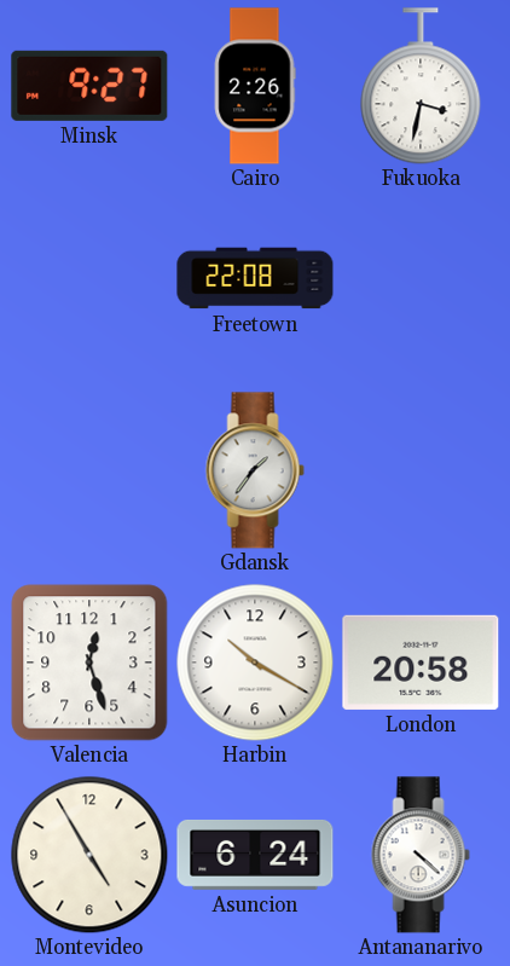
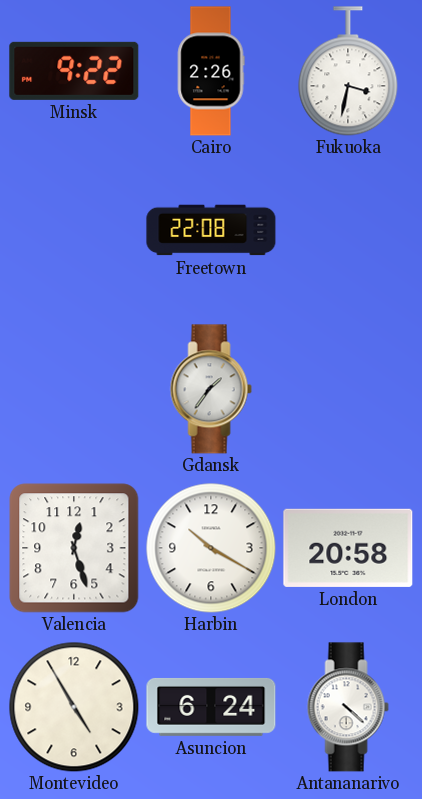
Minsk: 9:27 -> 9:22
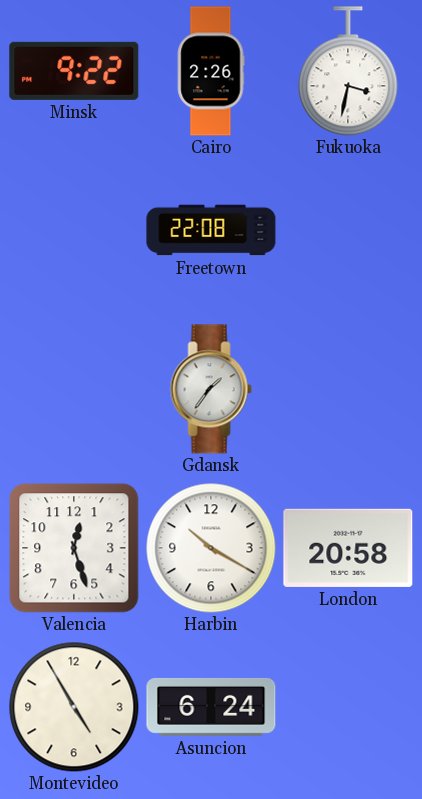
Antananarivo: 4:22 -> none
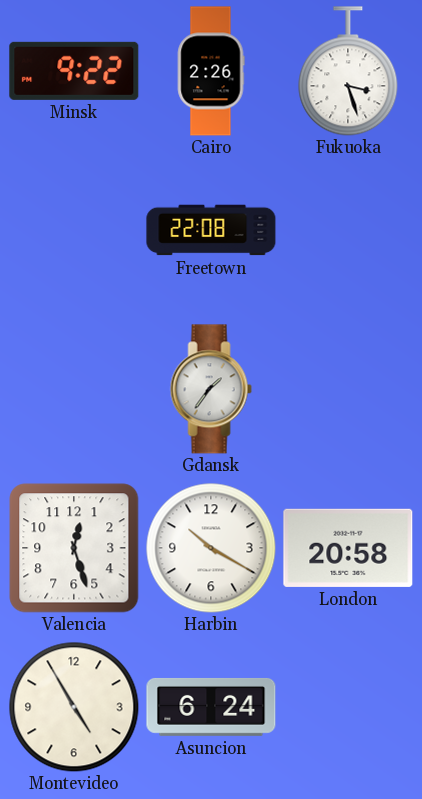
Fukuoka: 3:32 -> 3:27
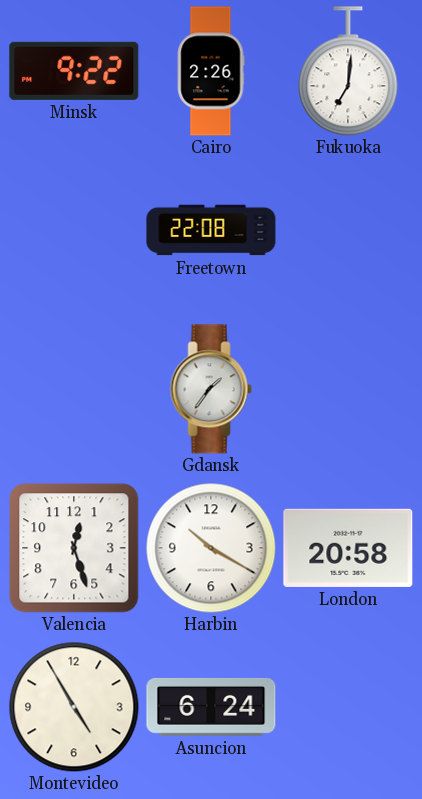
Fukuoka: 3:27 -> 7:01
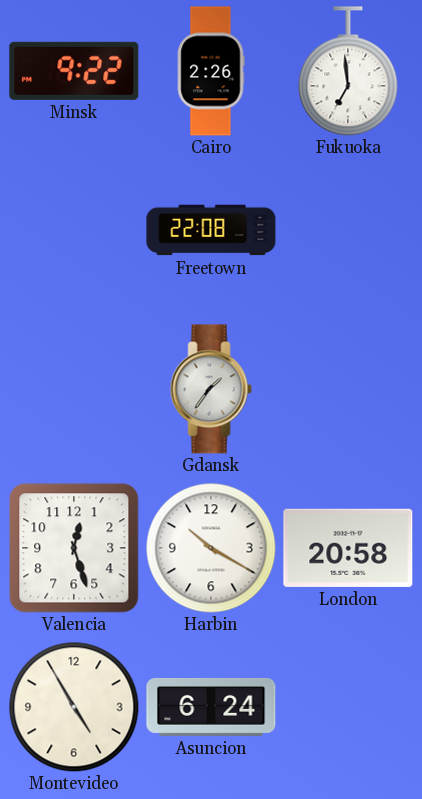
Fukuoka: 7:01 -> 6:59
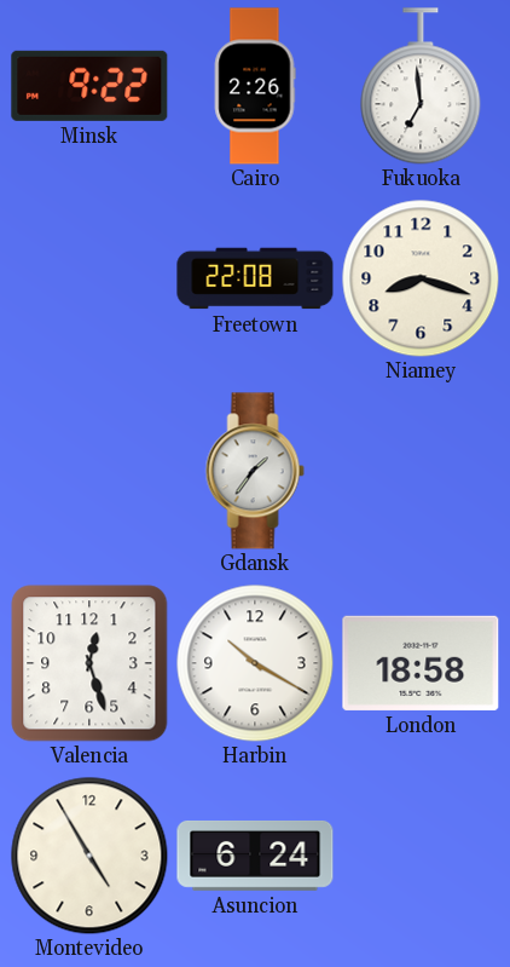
Niamey: none -> 8:18
London: 20:58 -> 18:58
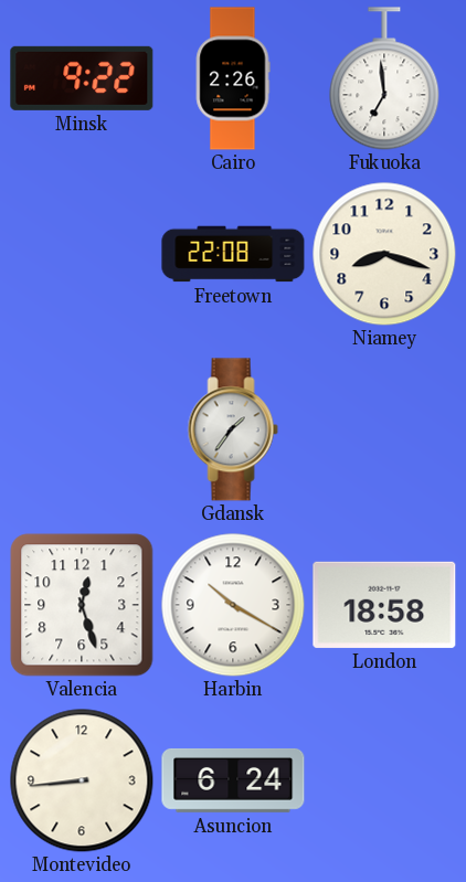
Montevideo: 4:55 -> 8:44
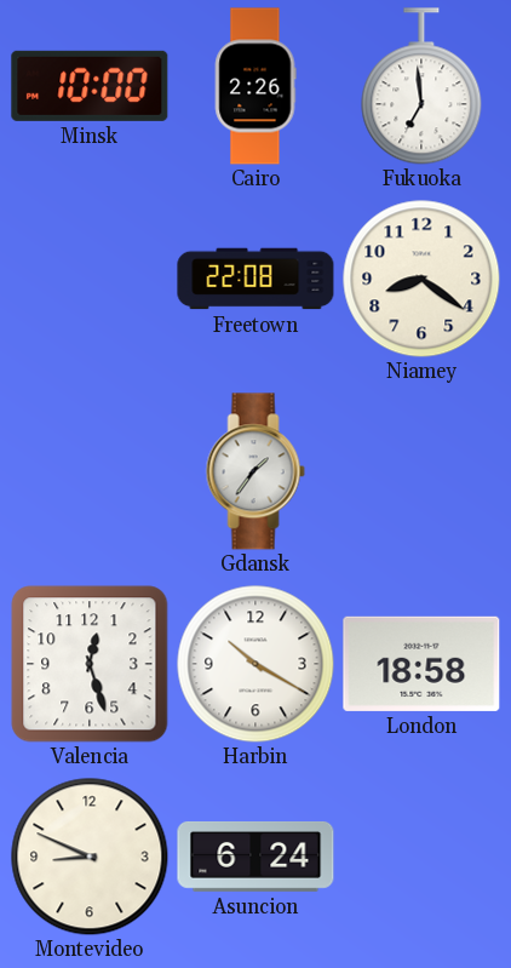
Minsk: 9:22 -> 10:00
Niamey: 8:18 -> 8:21
Montevideo: 8:44 -> 8:49
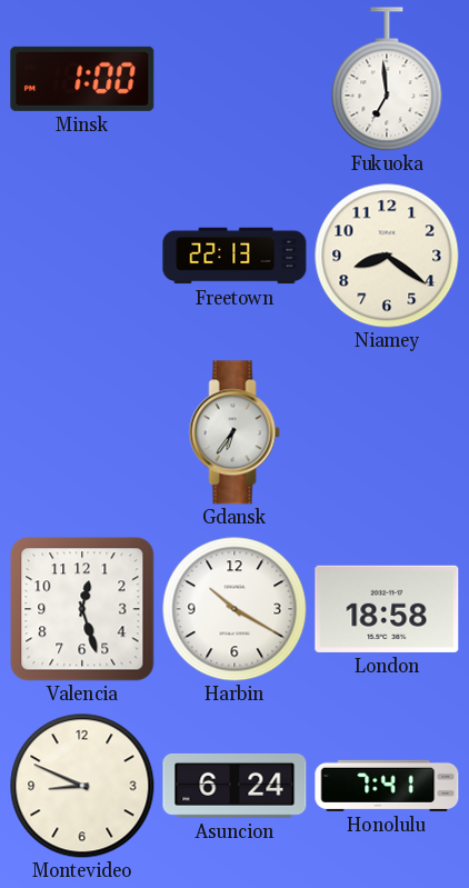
Minsk: 10:00 -> 1:00
Cairo: 2:26 -> none
Freetown: 22:08 -> 22:13
Gdansk: 1:36 -> 6:36
Honolulu: none -> 7:41
